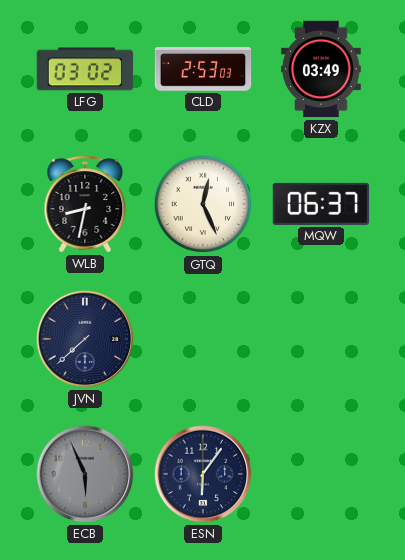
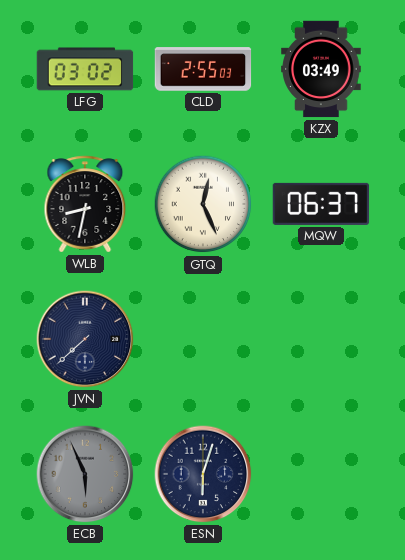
CLD: 2:53 -> 2:55
ESN: 6:06 -> 6:03
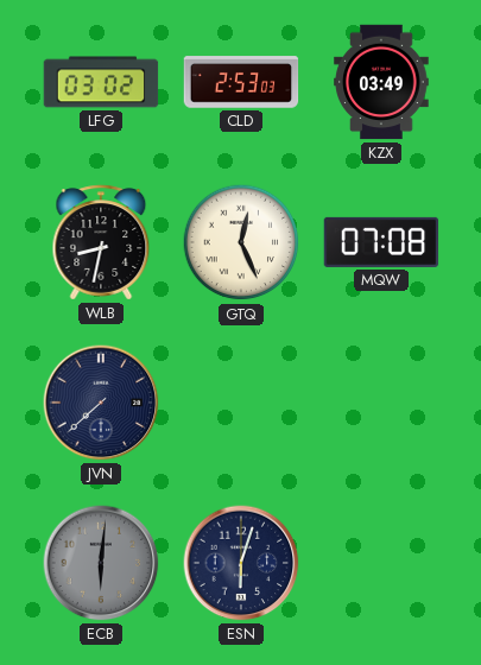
CLD: 2:55 -> 2:53
MQW: 06:37 -> 07:08
ECB: 5:56 -> 6:01
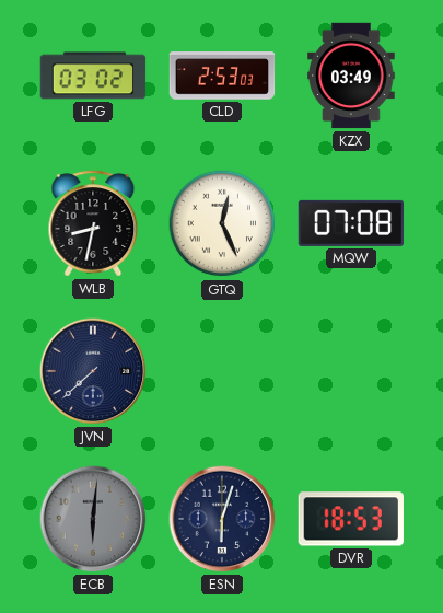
DVR: none -> 18:53
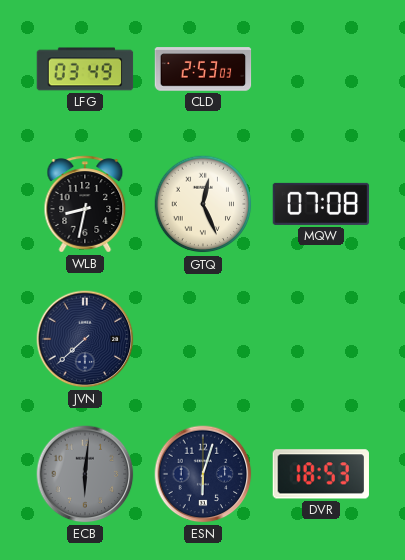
LFG: 03:02 -> 03:49
KZX: 03:49 -> none
